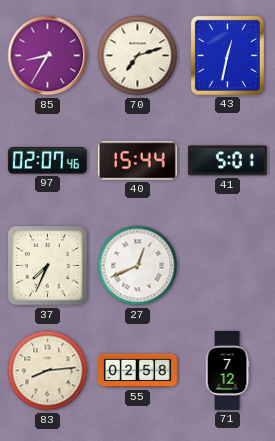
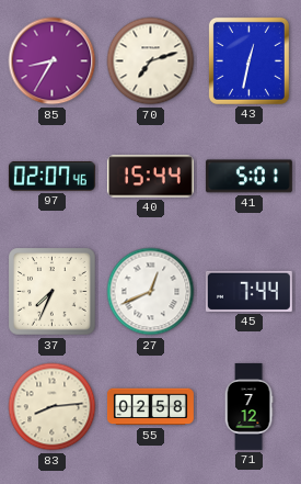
45: none -> 7:44
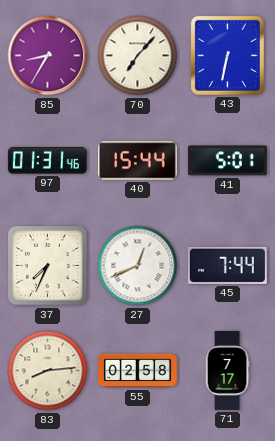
70: 7:12 -> 7:07
43: 12:32 -> 6:32
97: 02:07 -> 01:31
71: 7:12 -> 7:17
